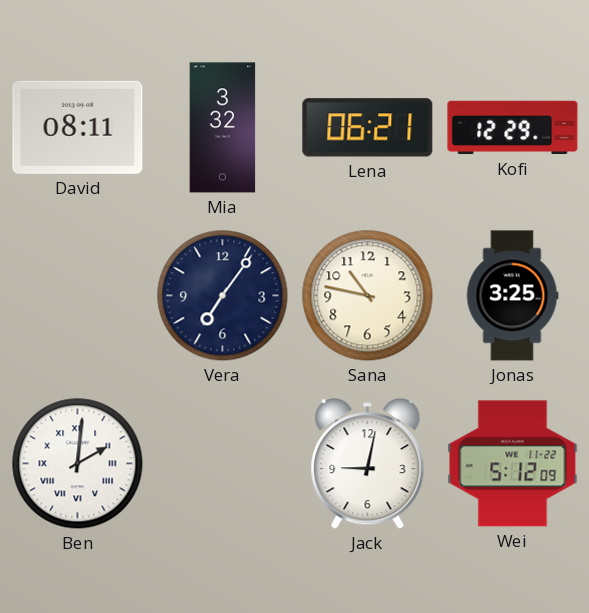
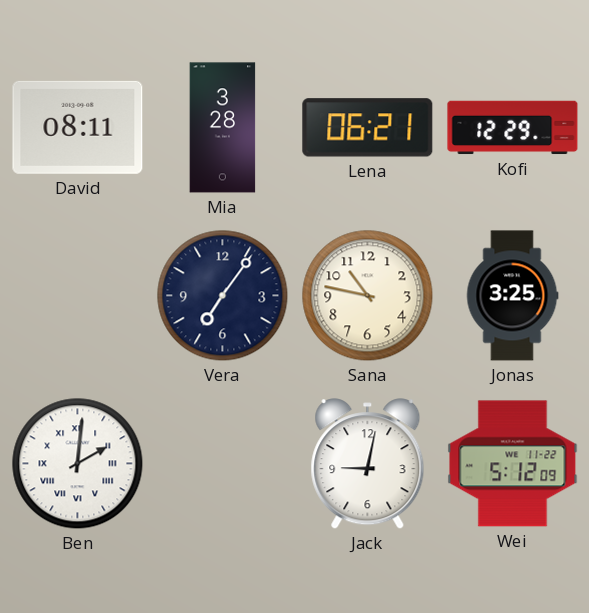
Mia: 3:32 -> 3:28
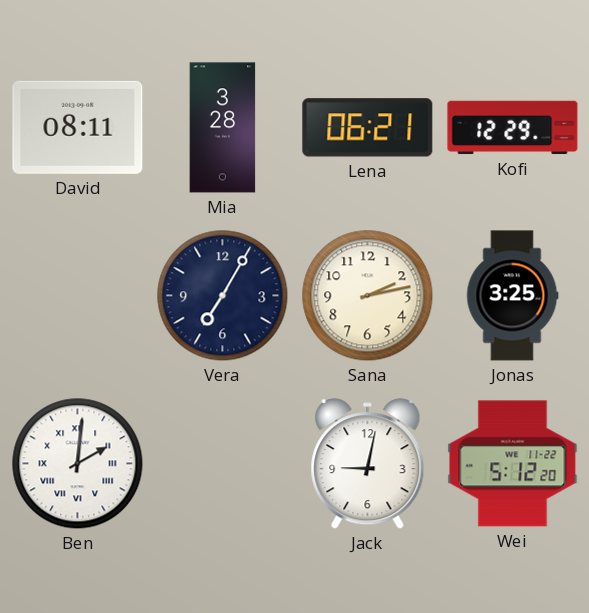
Vera: 7:06 -> 7:05
Sana: 10:47 -> 2:13
Wei: 5:12:09 -> 5:12:20
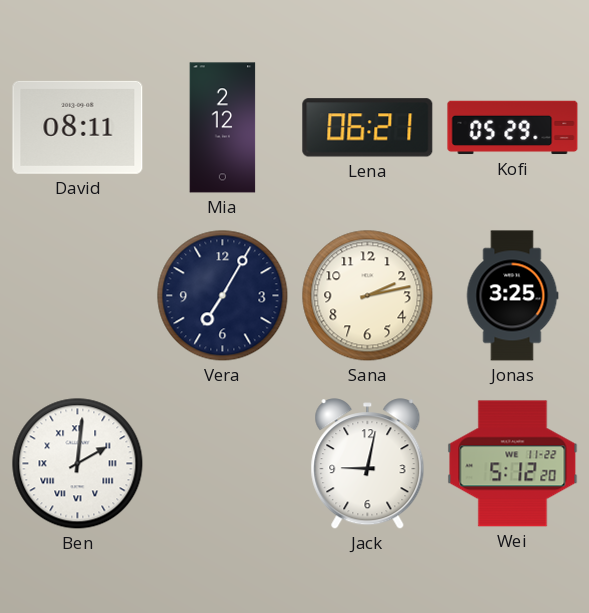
Mia: 3:28 -> 2:12
Kofi: 12:29 -> 05:29
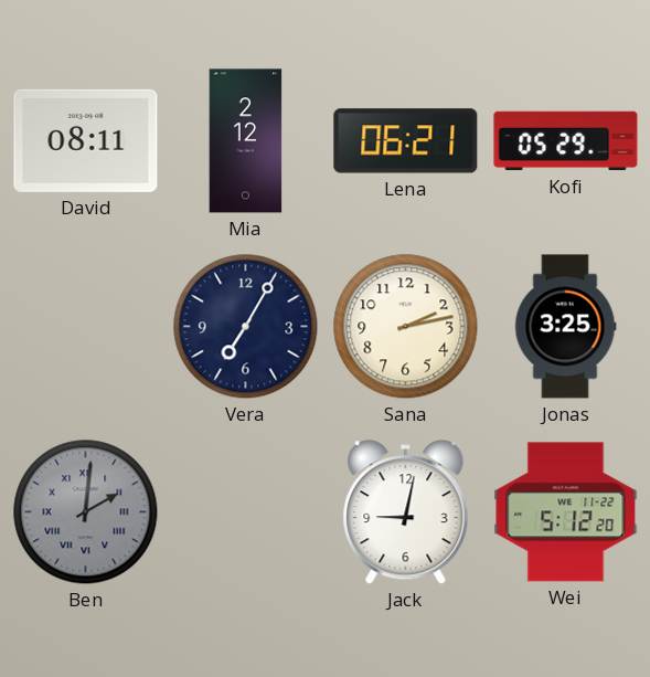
Ben dial: white -> grey
